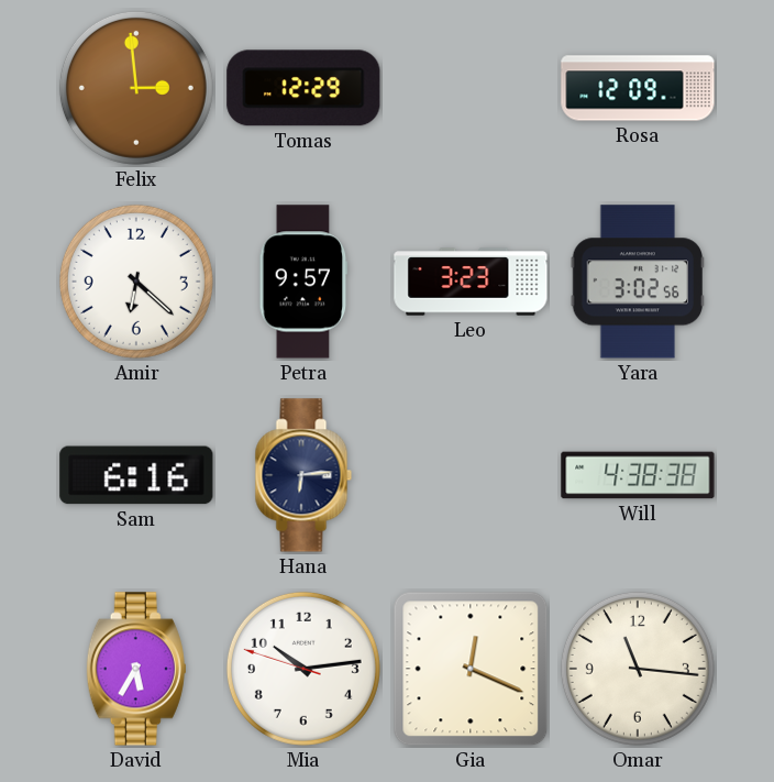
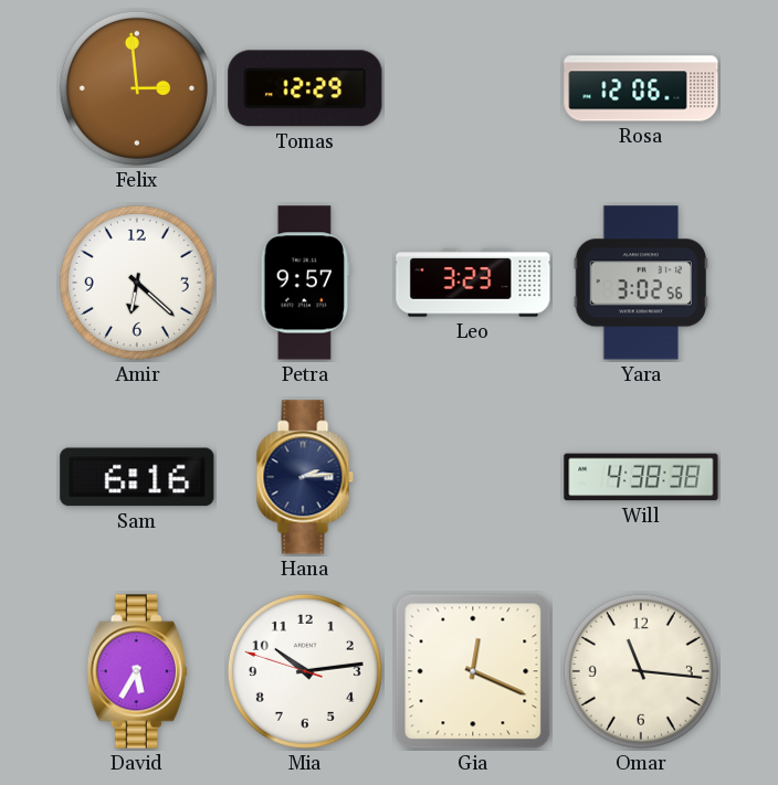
Rosa: 12:09 -> 12:06
Hana: 6:14 -> 2:14
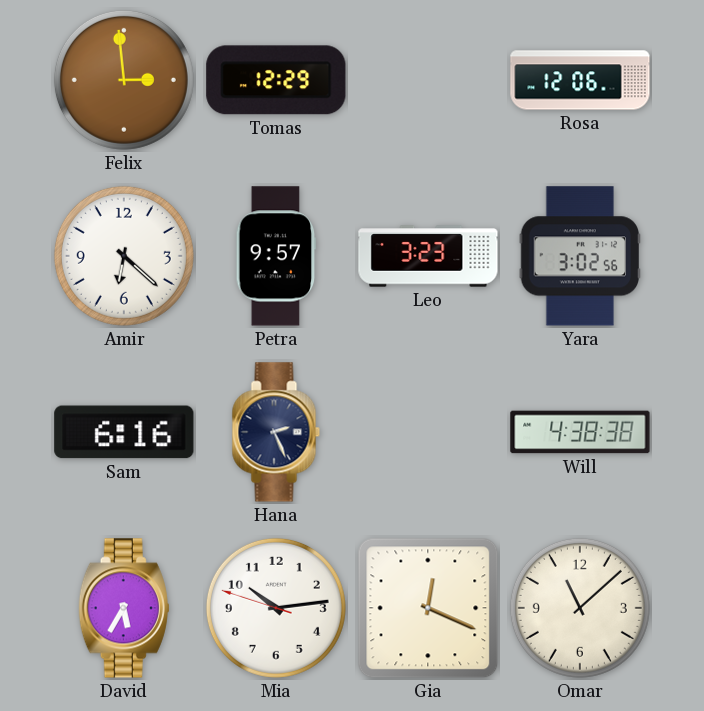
Hana: 2:14 -> 2:26
Omar: 11:16 -> 11:08
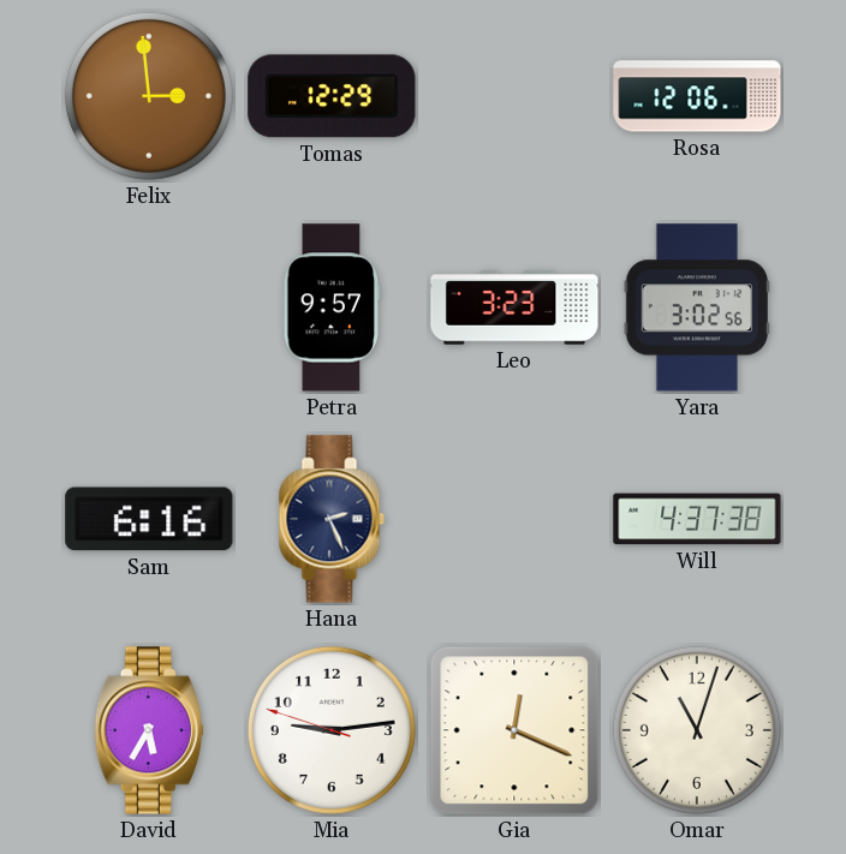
Amir: 6:22 -> none
Will: 4:38 -> 4:37
Mia: 10:13 -> 9:13
Omar: 11:08 -> 11:03
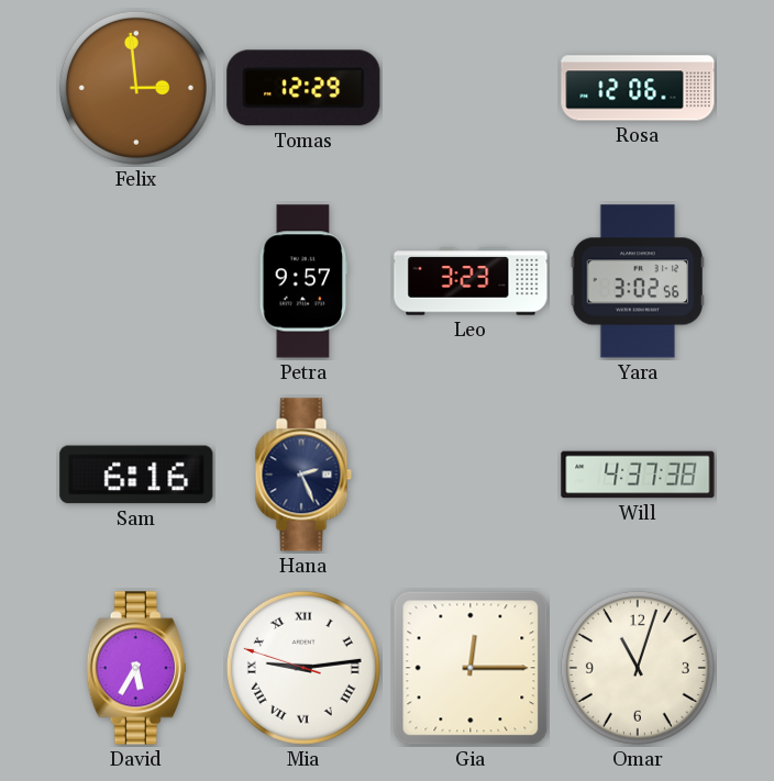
Mia numerals: Arabic -> Roman
Gia: 12:19 -> 12:15
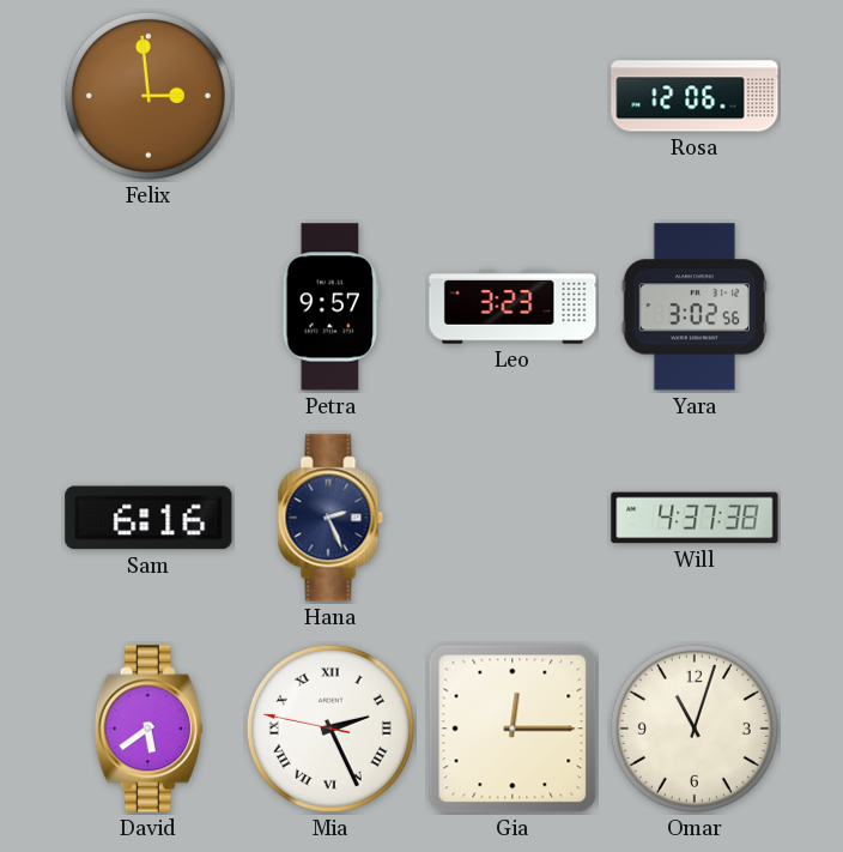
Tomas: 12:29 -> none
David: 5:35 -> 5:39
Mia: 9:13 -> 2:25
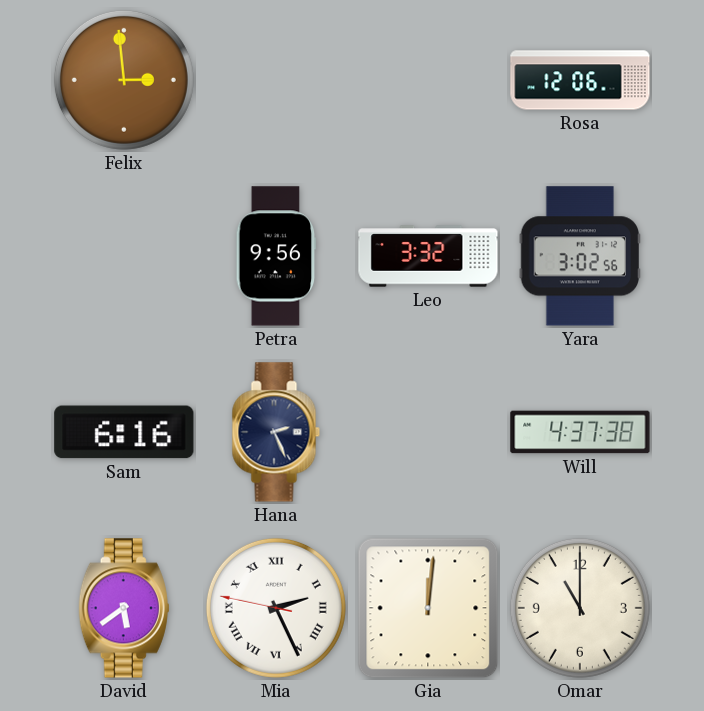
Petra: 9:57 -> 9:56
Leo: 3:23 -> 3:32
Gia: 12:15 -> 12:01
Omar: 11:03 -> 11:00
